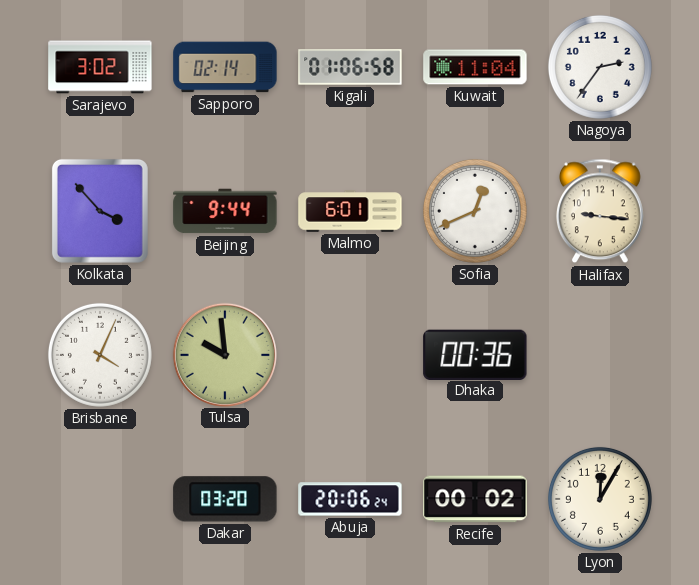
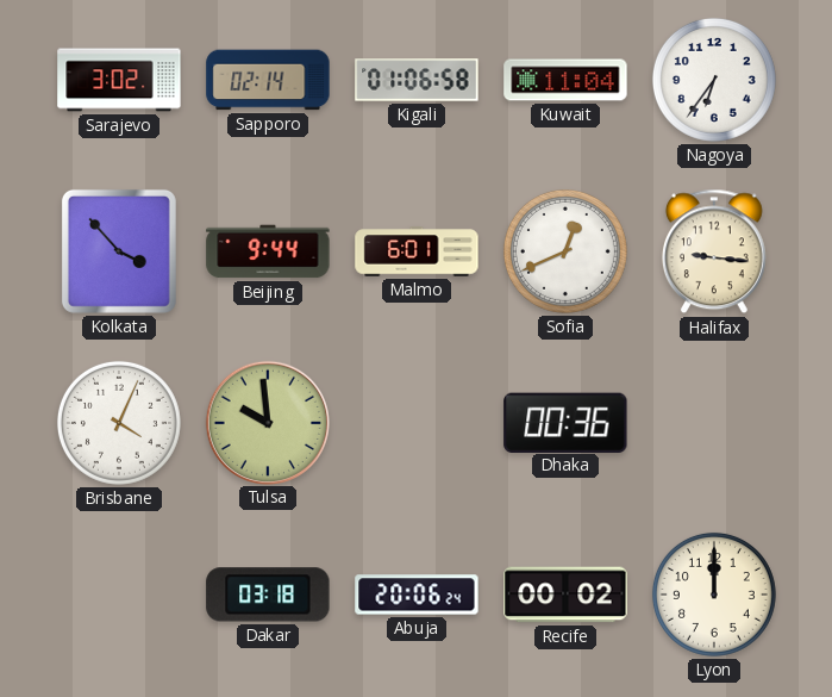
Nagoya: 2:36 -> 6:36
Dakar: 03:20 -> 03:18
Lyon: 12:05 -> 12:00
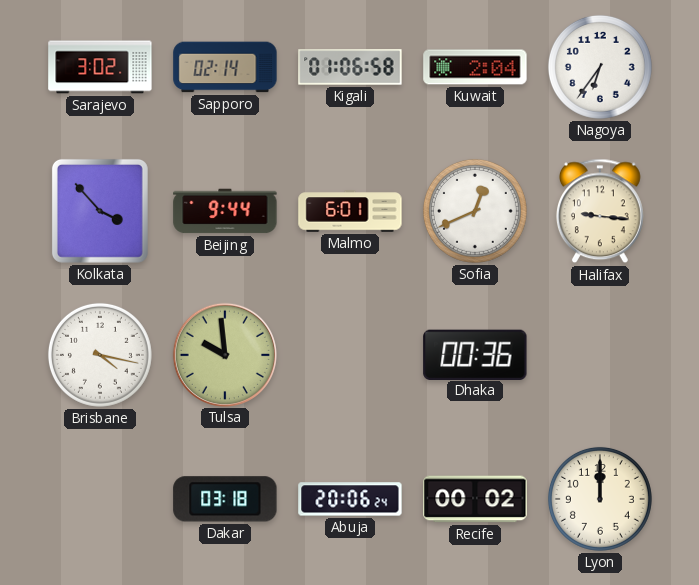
Kuwait: 11:04 -> 2:04
Brisbane: 4:04 -> 4:17
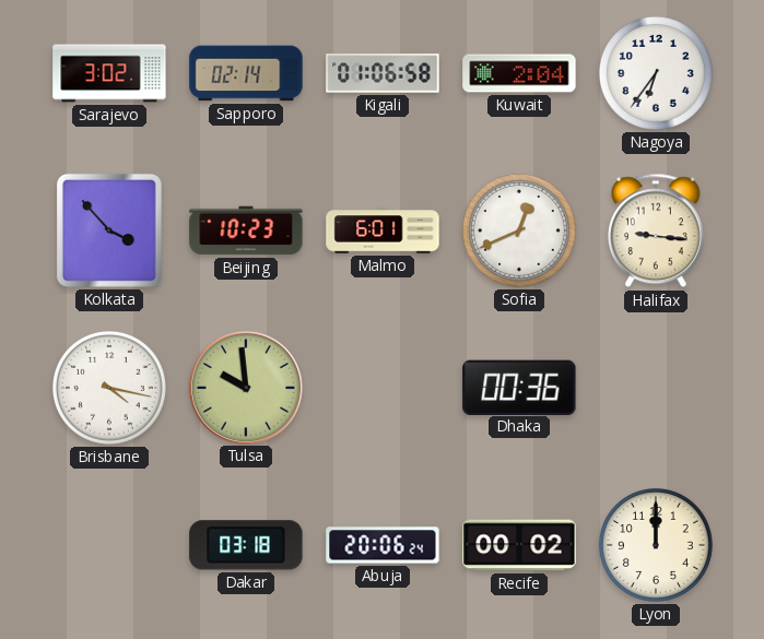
Beijing: 9:44 -> 10:23
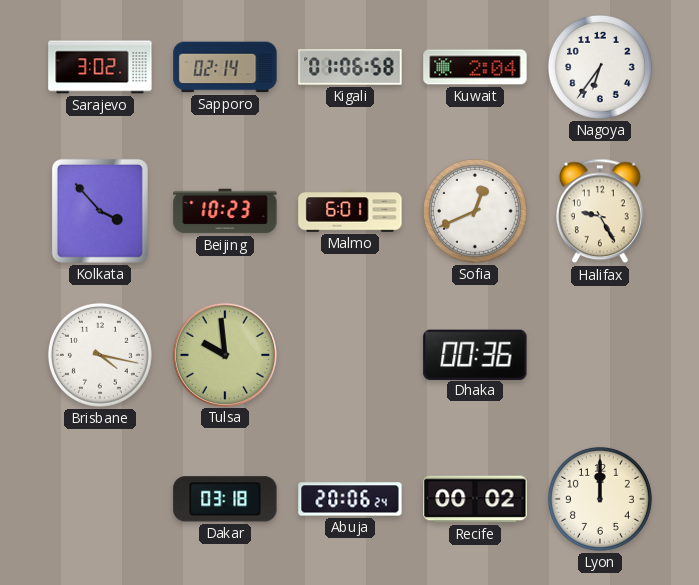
Halifax: 9:16 -> 9:25
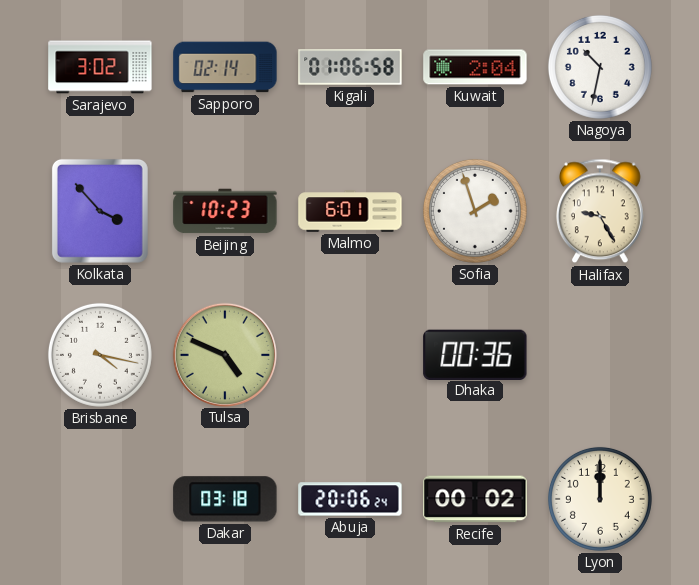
Nagoya: 6:36 -> 10:32
Sofia: 12:41 -> 1:57
Tulsa: 9:59 -> 4:49
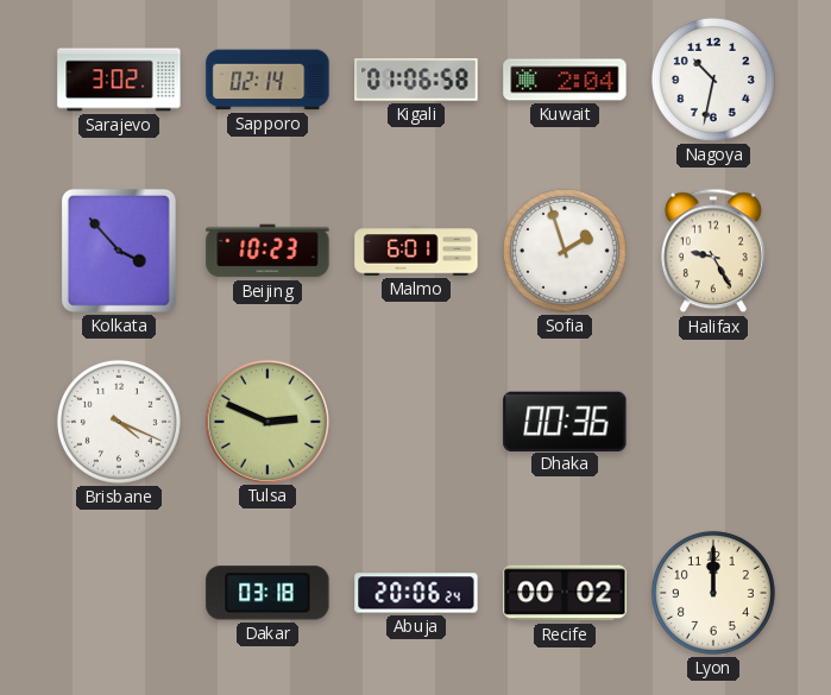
Brisbane: 4:17 -> 4:19
Tulsa: 4:49 -> 2:49
